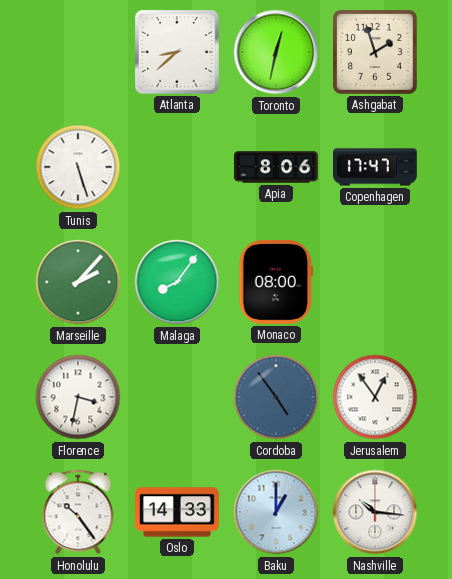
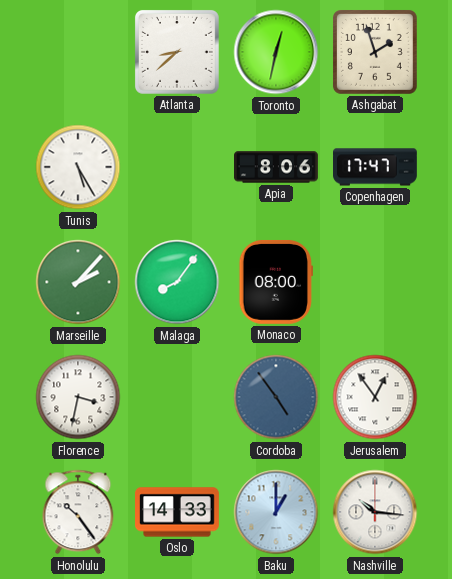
Tunis: 5:27 -> 5:25
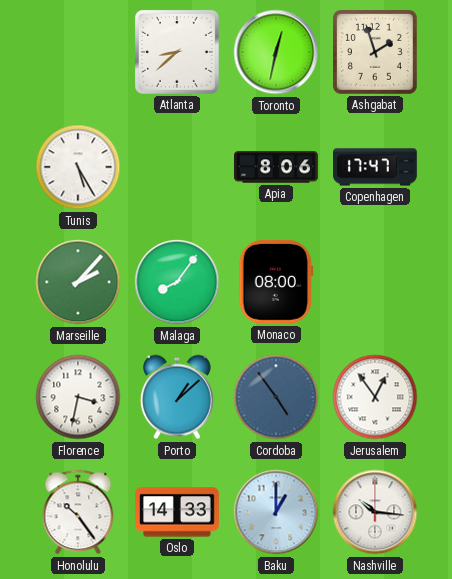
Porto: none -> 1:08
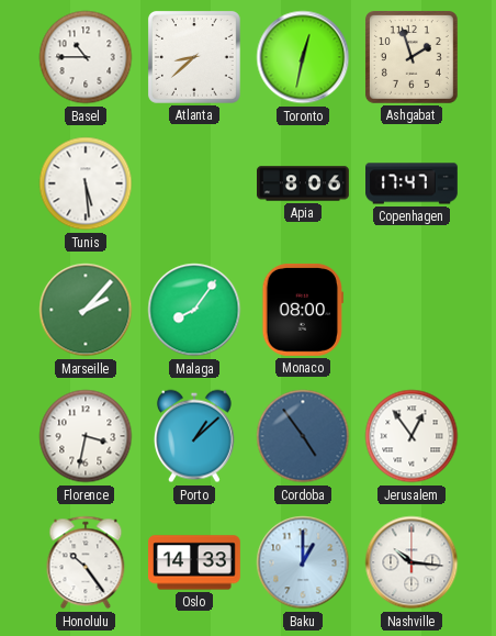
Basel: none -> 10:45
Tunis: 5:25 -> 5:29
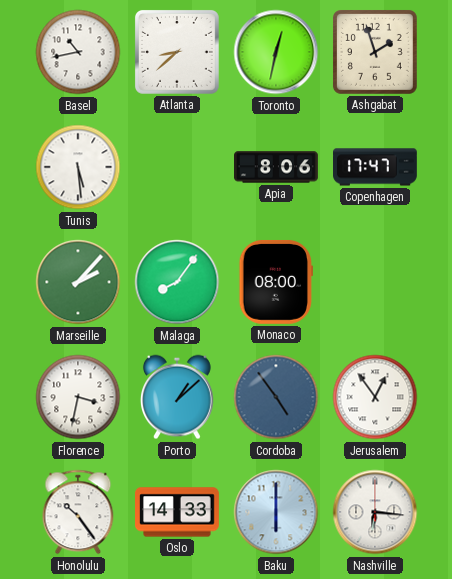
Basel: 10:45 -> 10:43
Baku: 1:00 -> 6:00
Nashville: 10:16 -> 6:16
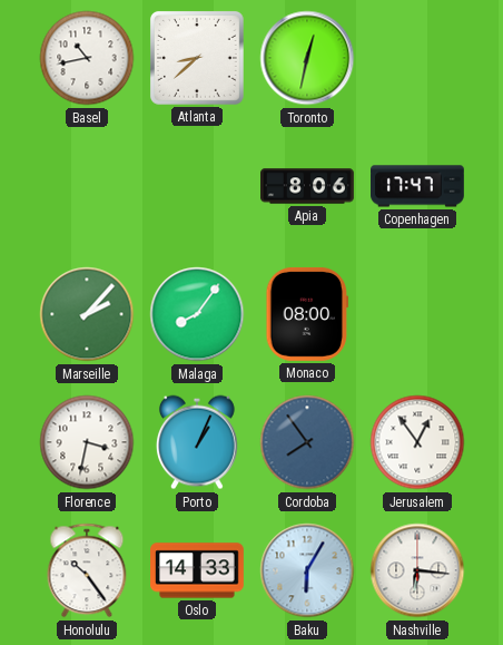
Ashgabat: 1:57 -> none
Tunis: 5:29 -> none
Porto: 1:08 -> 1:04
Cordoba: 4:54 -> 7:54
Baku: 6:00 -> 6:05
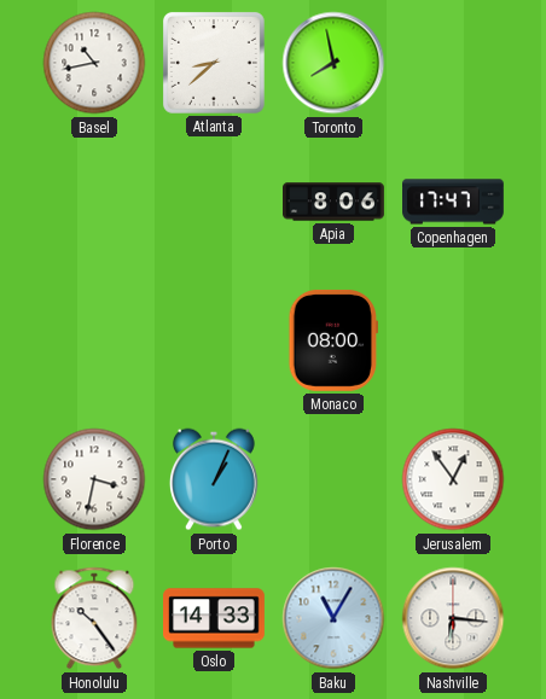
Toronto: 12:32 -> 7:58
Marseille: 2:07 -> none
Malaga: 8:06 -> none
Cordoba: 7:54 -> none
Baku: 6:05 -> 11:05
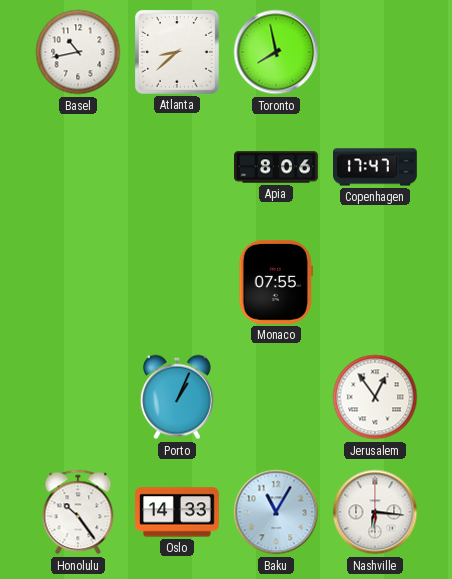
Monaco: 08:00 -> 07:55
Florence: 3:32 -> none
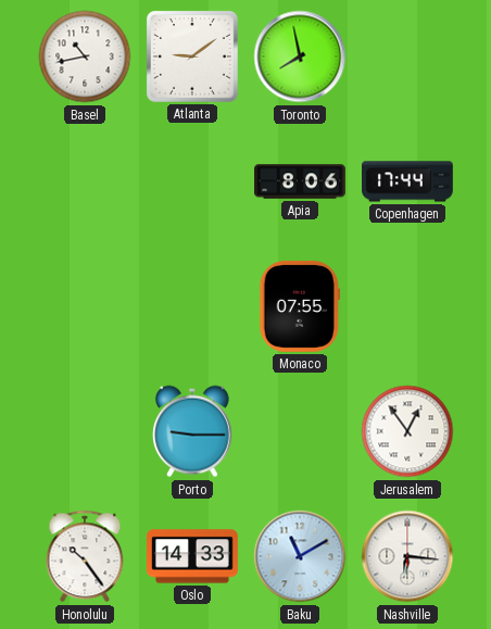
Atlanta: 8:38 -> 9:09
Copenhagen: 17:47 -> 17:44
Porto: 1:04 -> 9:15
Baku: 11:05 -> 11:10
